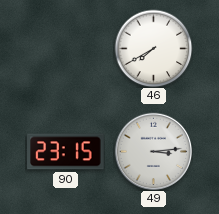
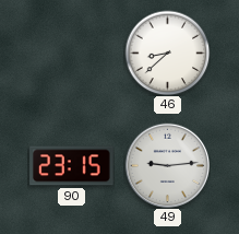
46: 7:40 -> 8:38
49: 3:14 -> 9:14
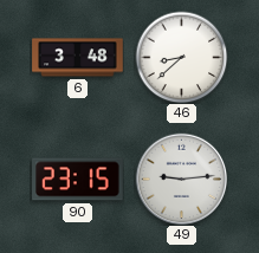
6: none -> 3:48
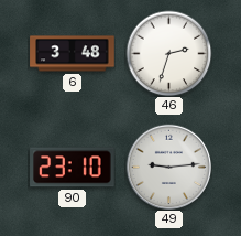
46: 8:38 -> 2:33
90: 23:15 -> 23:10
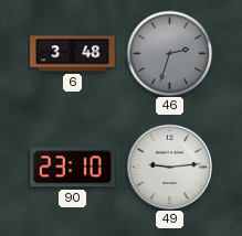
46 dial: white -> grey
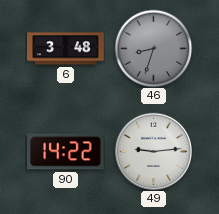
46: 2:33 -> 8:33
90: 23:10 -> 14:22
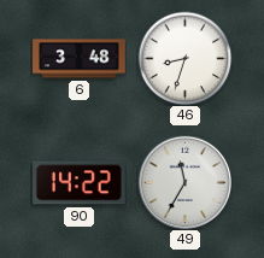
46 dial: grey -> white
49: 9:14 -> 11:35
